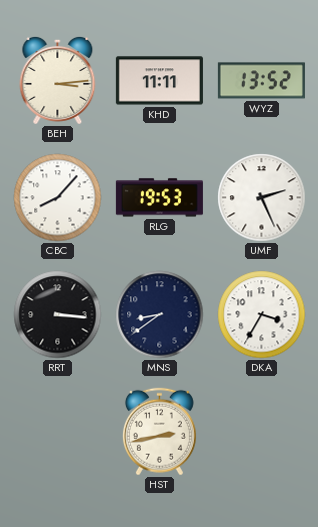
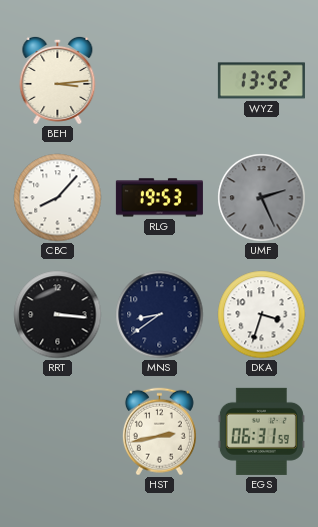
KHD: 11:11 -> none
UMF dial: white -> grey
DKA: 3:35 -> 3:33
EGS: none -> 06:31
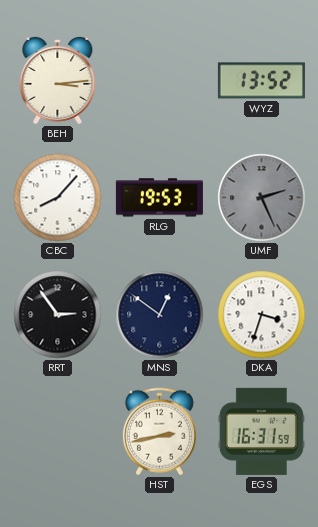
RRT: 3:16 -> 2:54
MNS: 8:39 -> 12:51
EGS: 06:31 -> 16:31
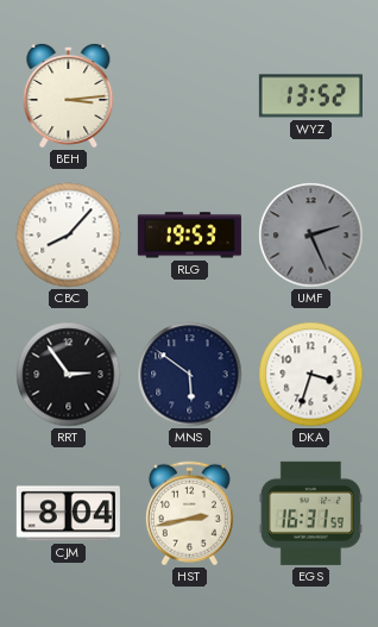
MNS: 12:51 -> 5:51
CJM: none -> 8:04
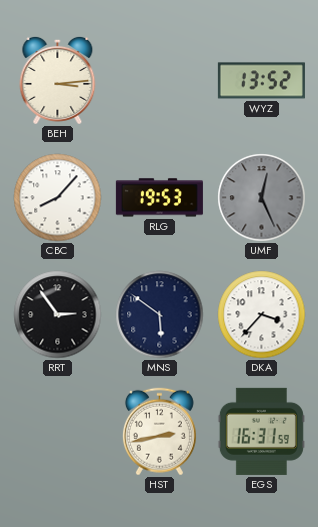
UMF: 2:26 -> 12:26
DKA: 3:33 -> 3:37
CJM: 8:04 -> none
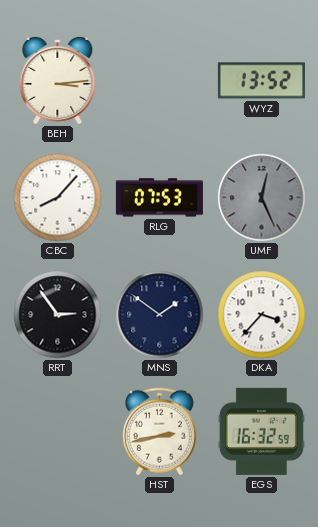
RLG: 19:53 -> 07:53
MNS: 5:51 -> 1:51
EGS: 16:31 -> 16:32
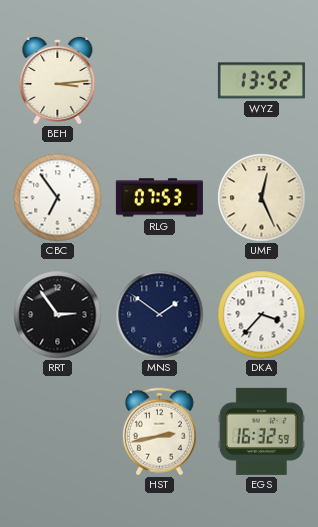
CBC: 8:07 -> 6:54
UMF dial: grey -> cream
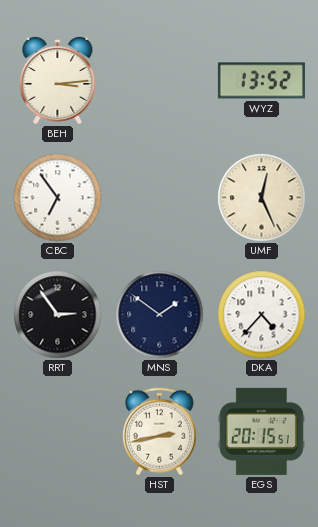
RLG: 07:53 -> none
DKA: 3:37 -> 4:37
EGS: 16:32 -> 20:15
